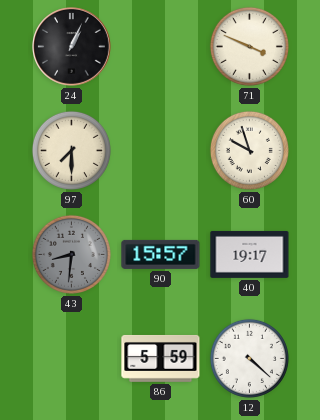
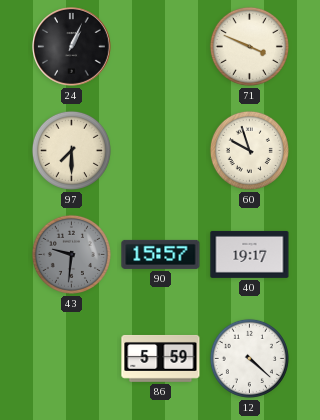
43: 8:31 -> 9:31
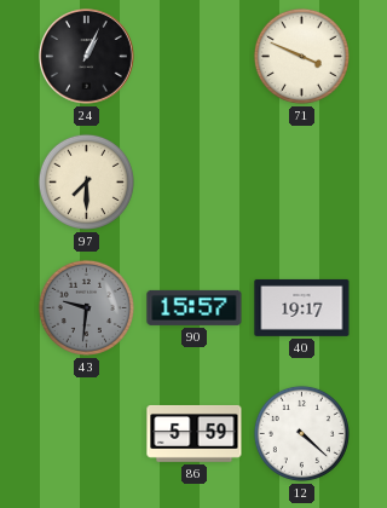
60: 9:57 -> none
